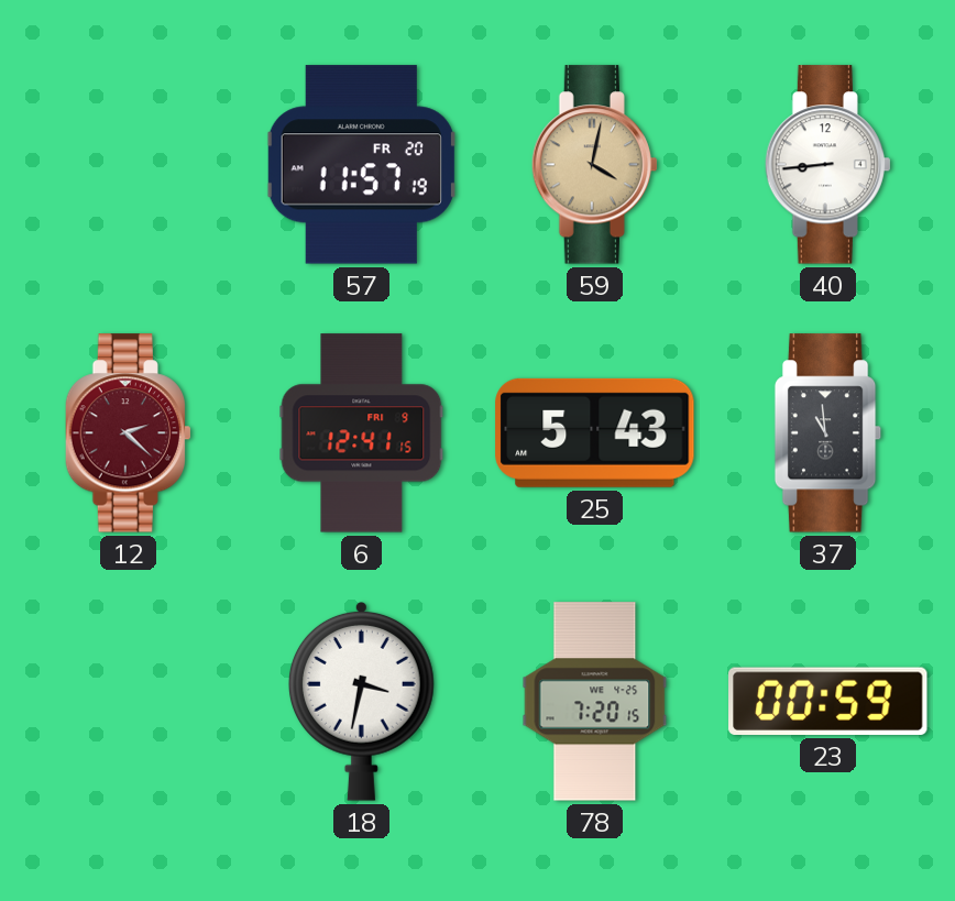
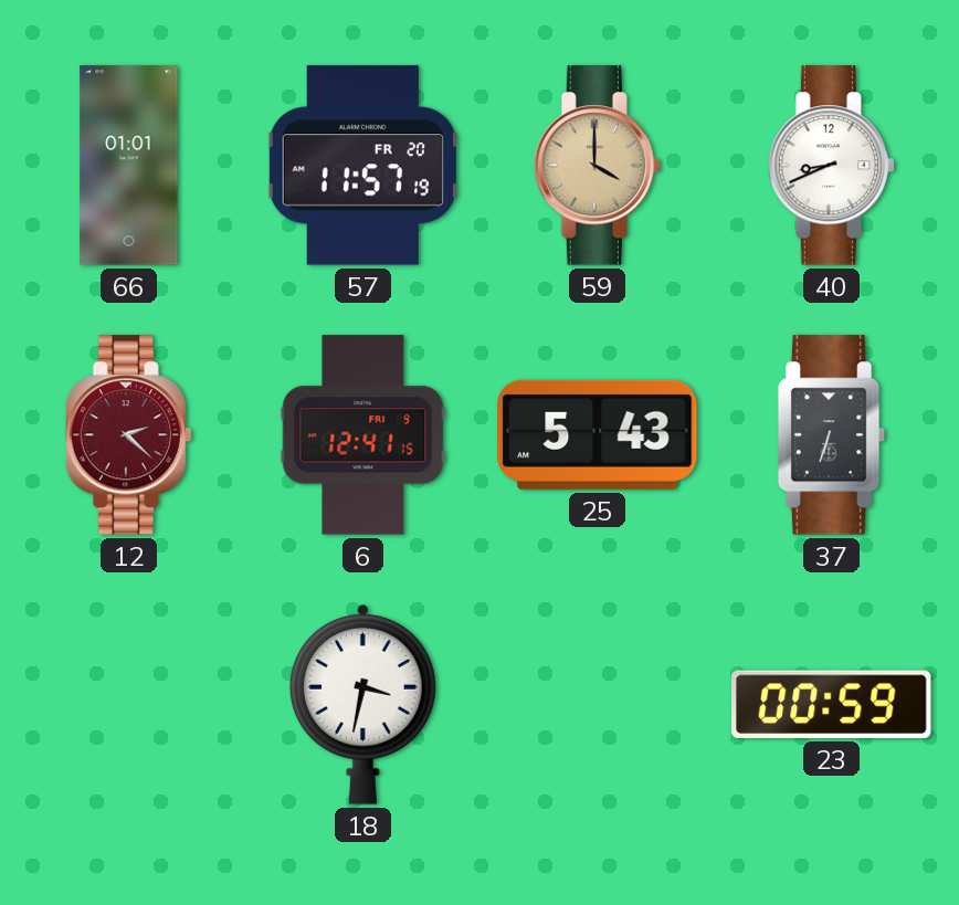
66: none -> 01:01
59: 4:02 -> 4:00
40: 8:44 -> 8:41
37: 10:59 -> 6:33
78: 7:20 -> none
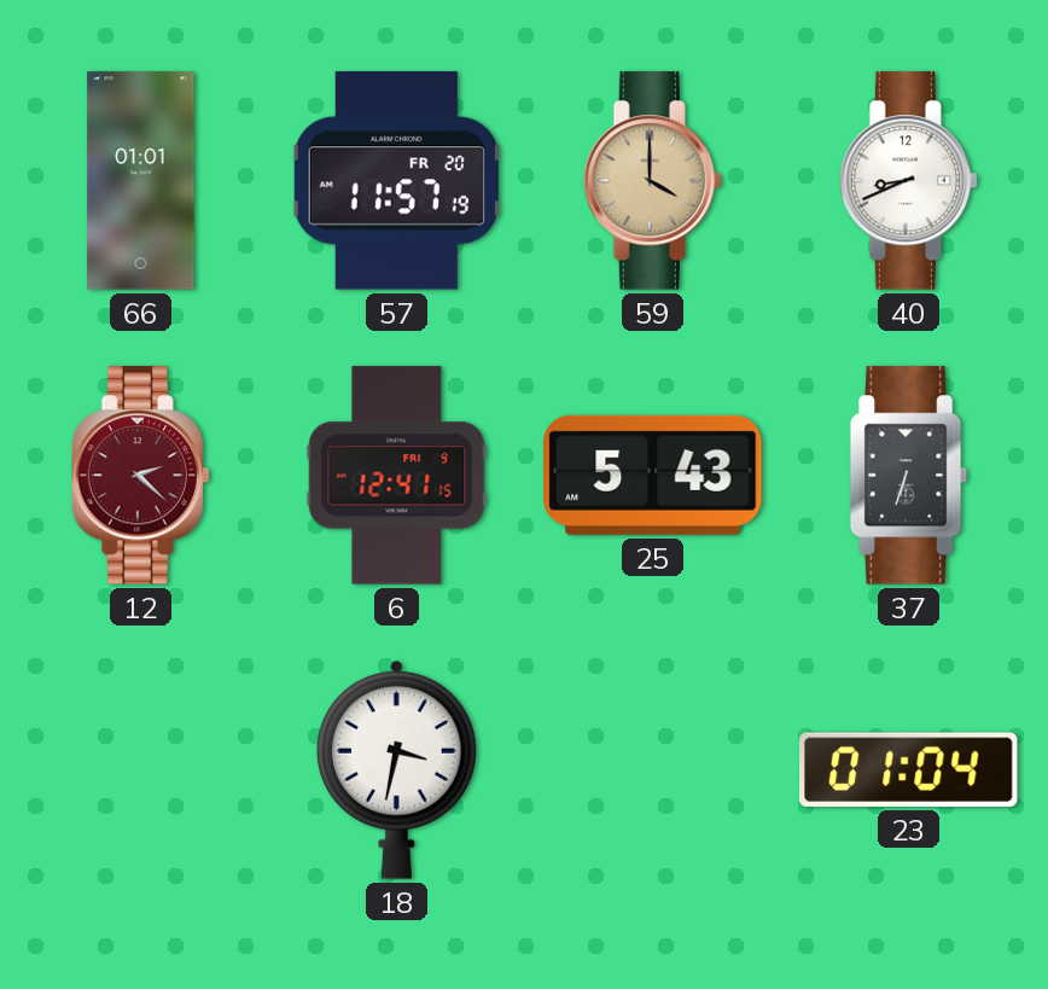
23: 00:59 -> 01:04
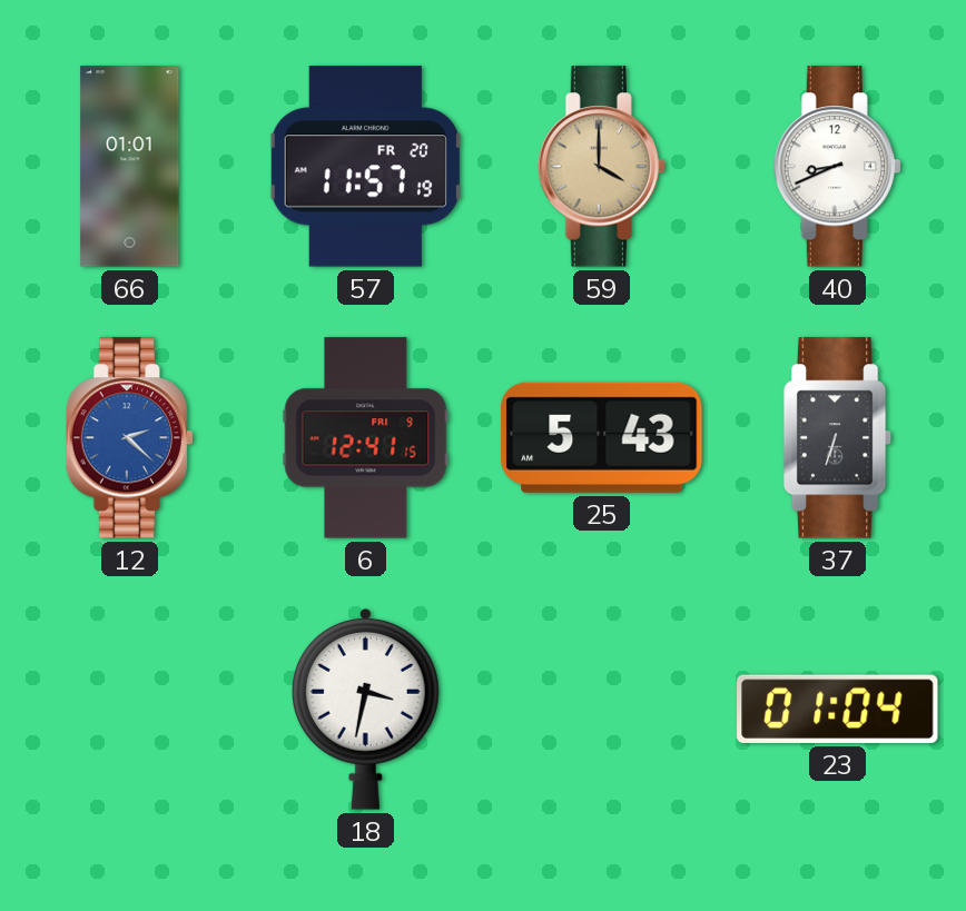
12 dial: burgundy -> blue
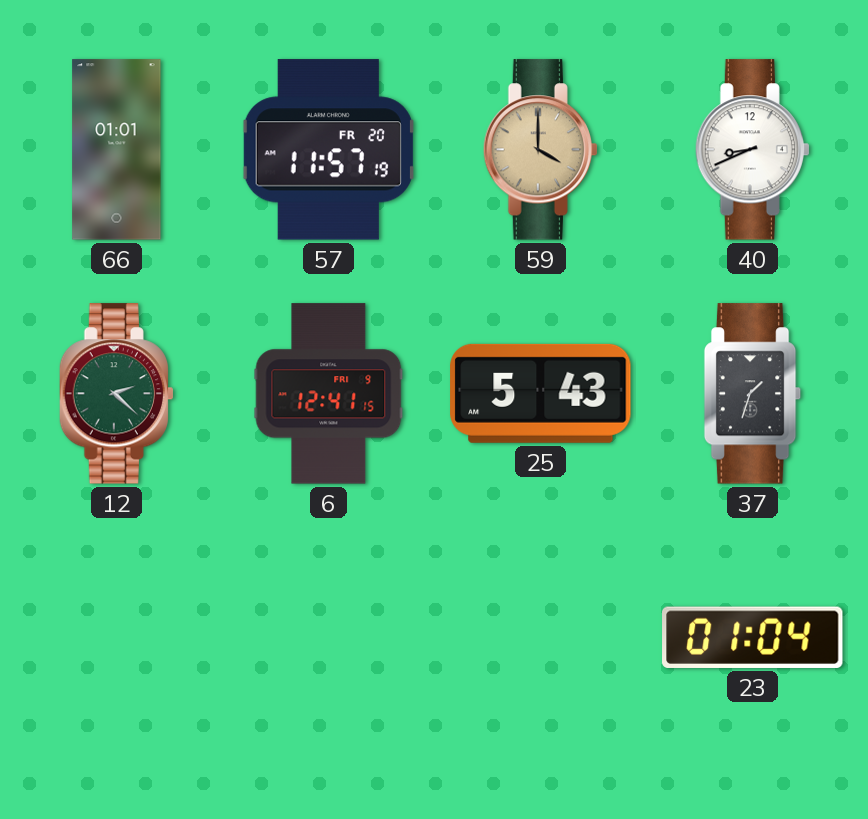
12 dial: blue -> green
37: 6:33 -> 1:33
18: 3:32 -> none
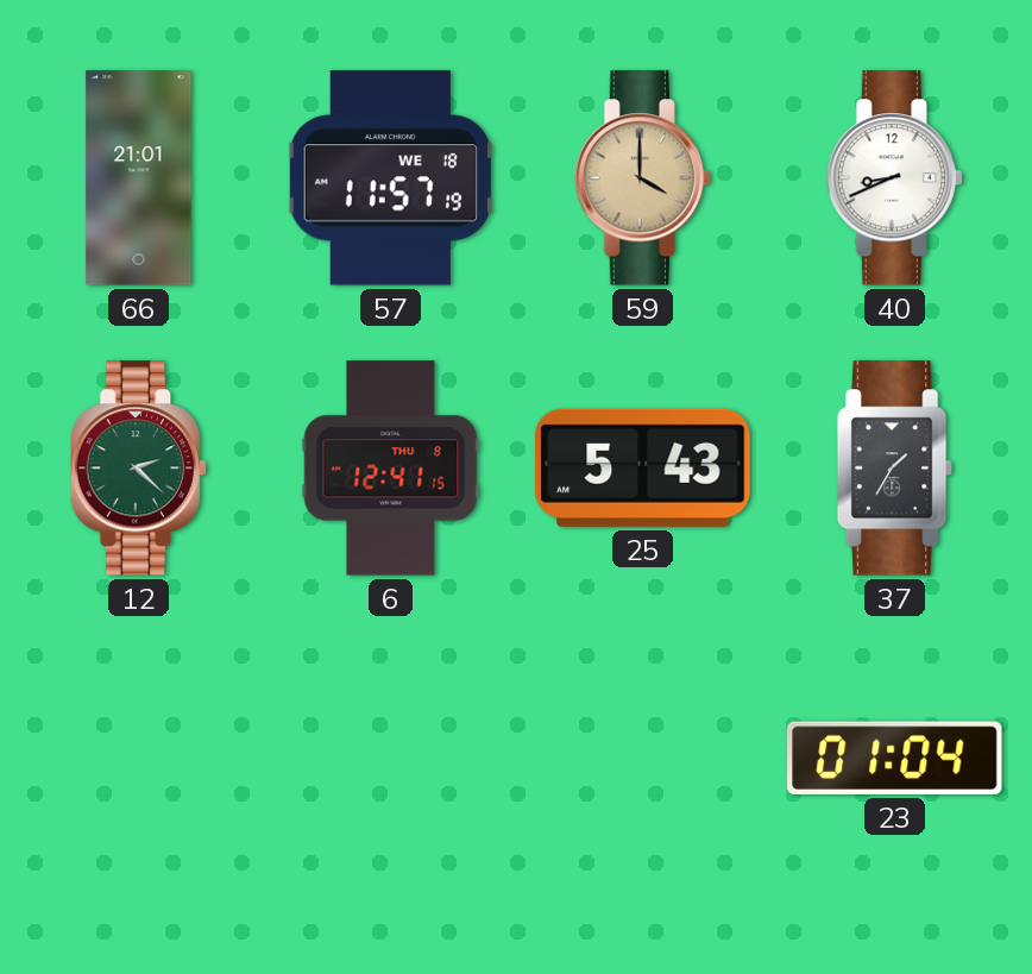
66: 01:01 -> 21:01
57 date: FR 20 -> WE 18
6 date: FRI 9 -> THU 8
37: 1:33 -> 1:35
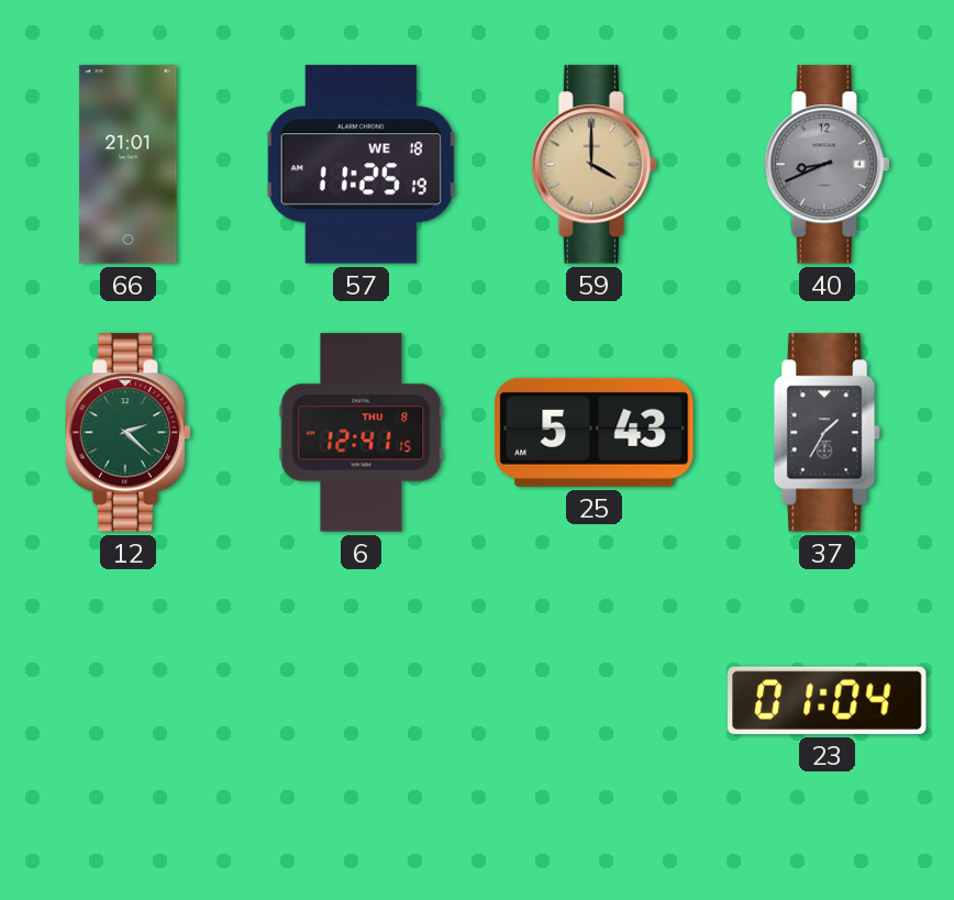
57: 11:57 -> 11:25
40 dial: white -> grey
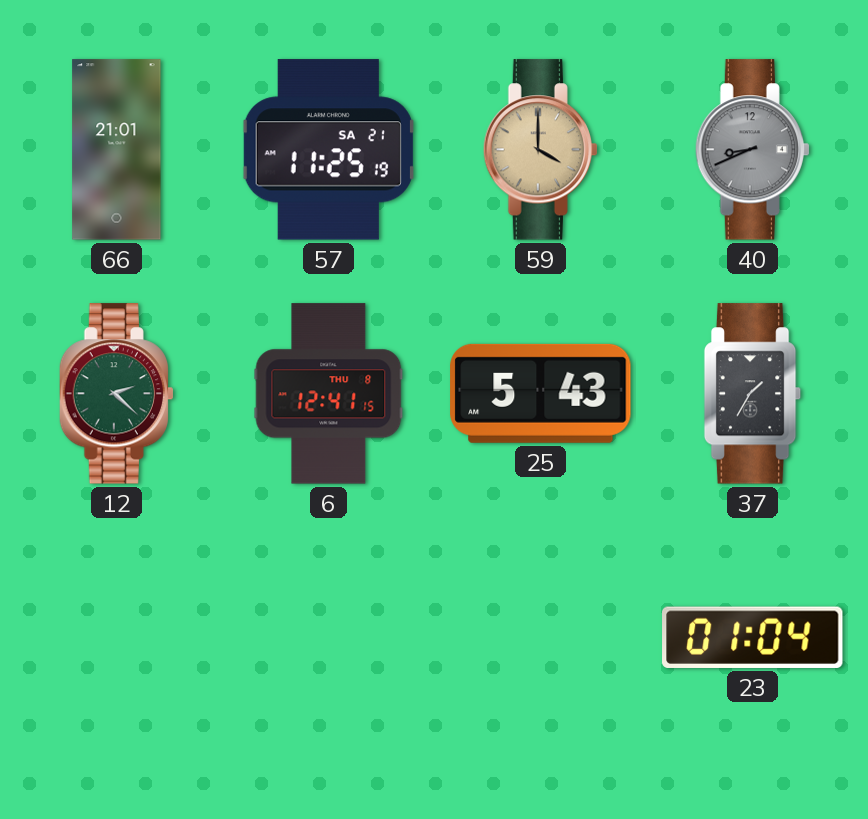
57 date: WE 18 -> SA 21
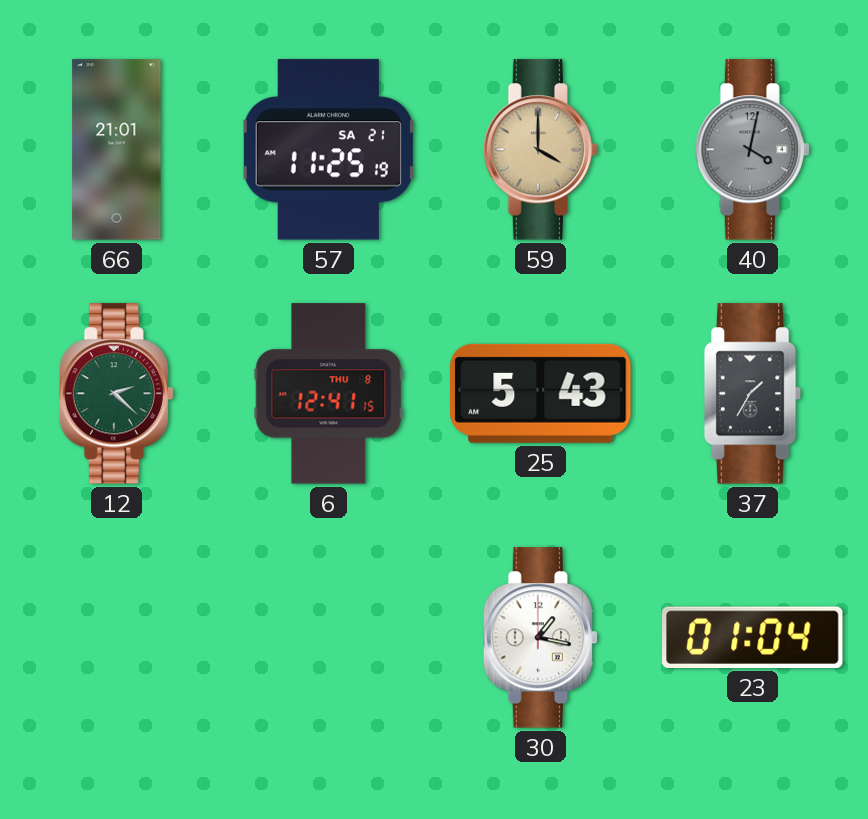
40: 8:41 -> 4:02
30: none -> 1:17
